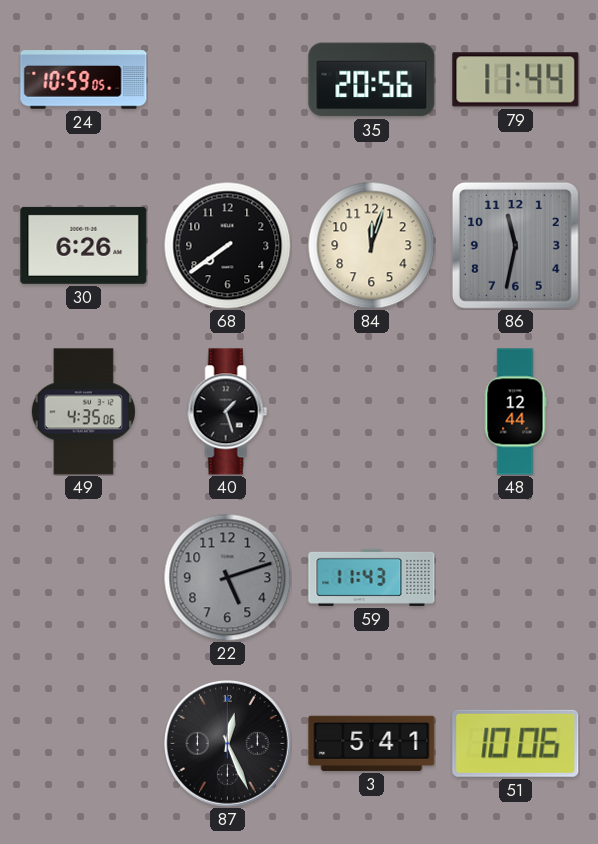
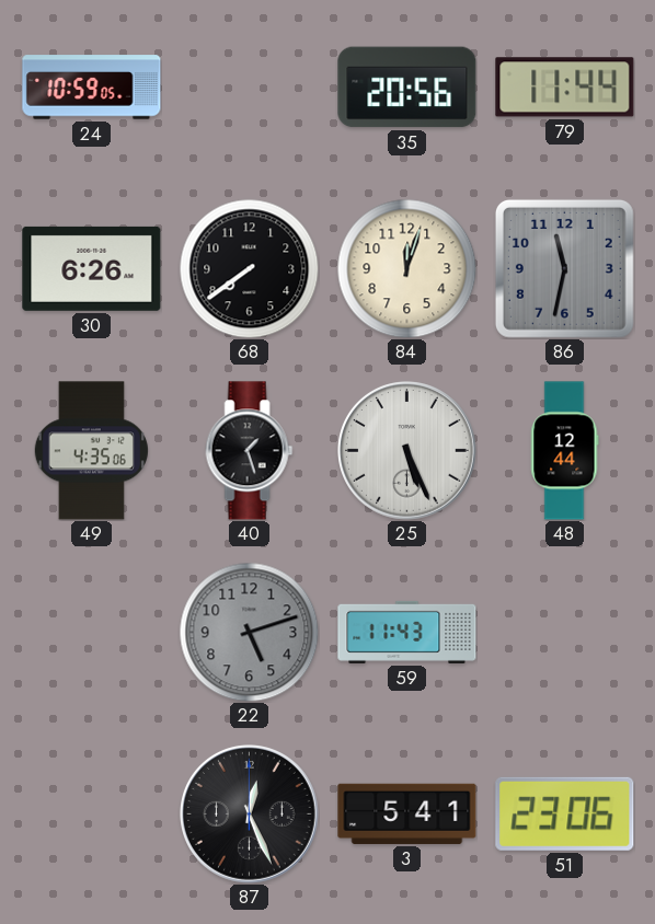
25: none -> 5:26
51: 10:06 -> 23:06
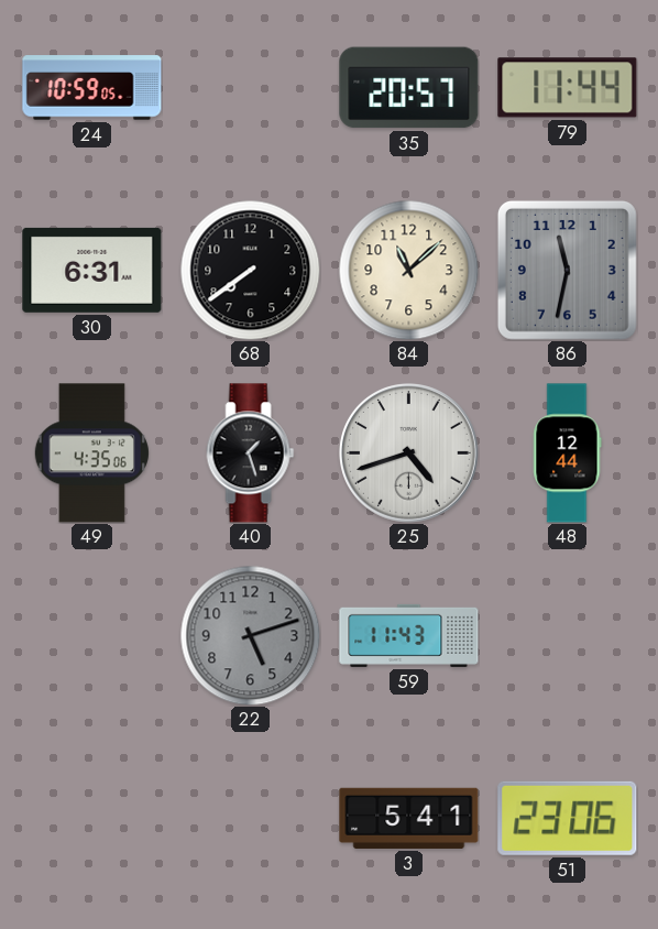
35: 20:56 -> 20:57
30: 6:26 -> 6:31
84: 12:03 -> 11:08
25: 5:26 -> 4:42
87: 12:26 -> none
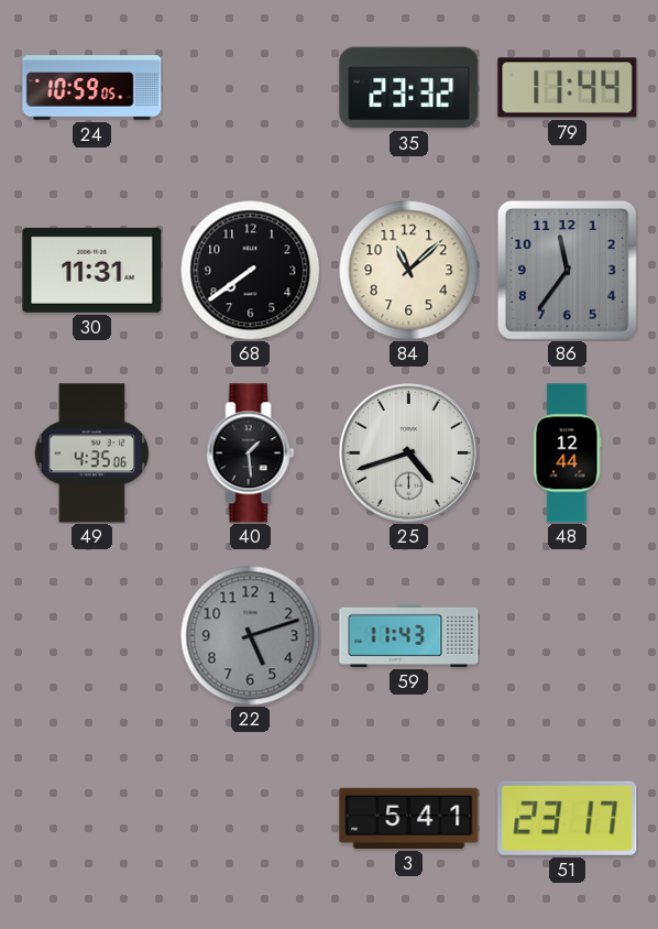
35: 20:57 -> 23:32
30: 6:31 -> 11:31
86: 11:32 -> 11:36
40: 1:27 -> 1:29
51: 23:06 -> 23:17
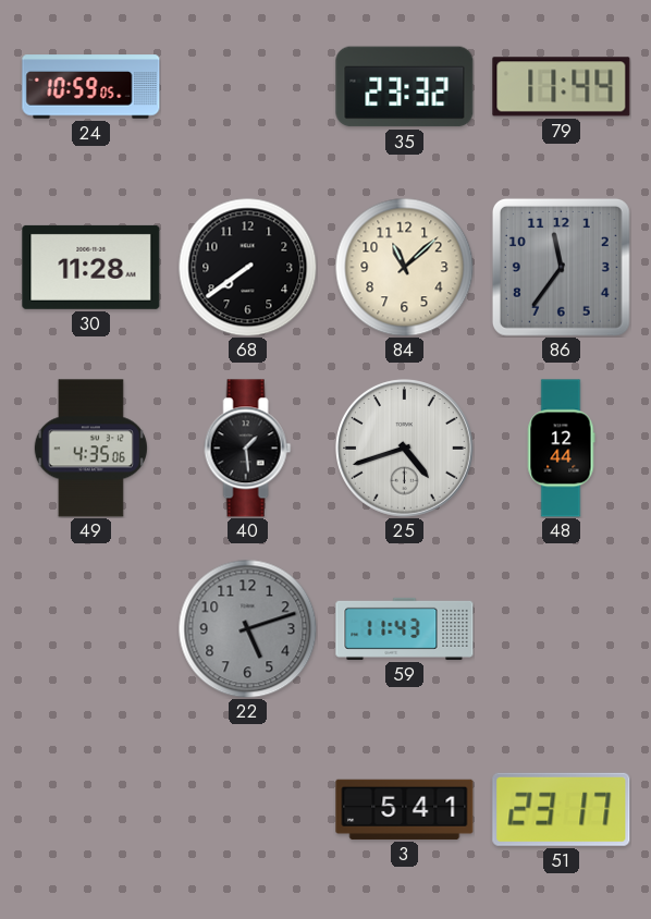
30: 11:31 -> 11:28
